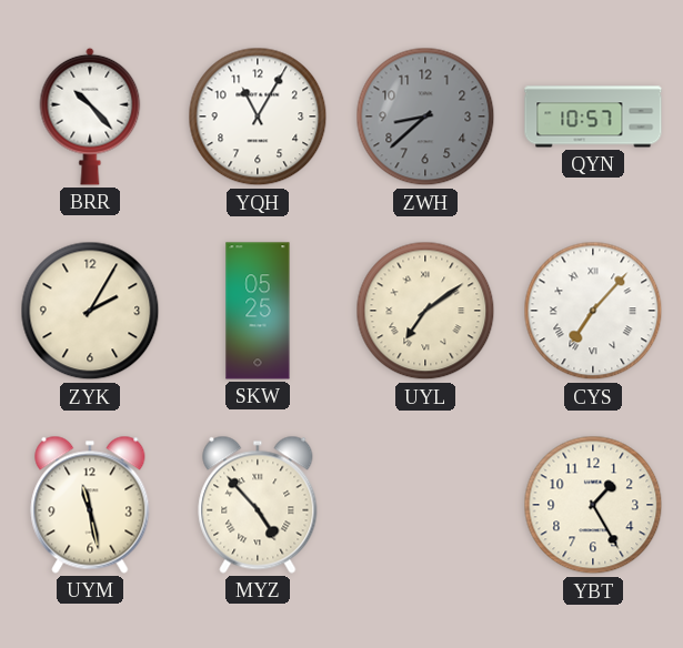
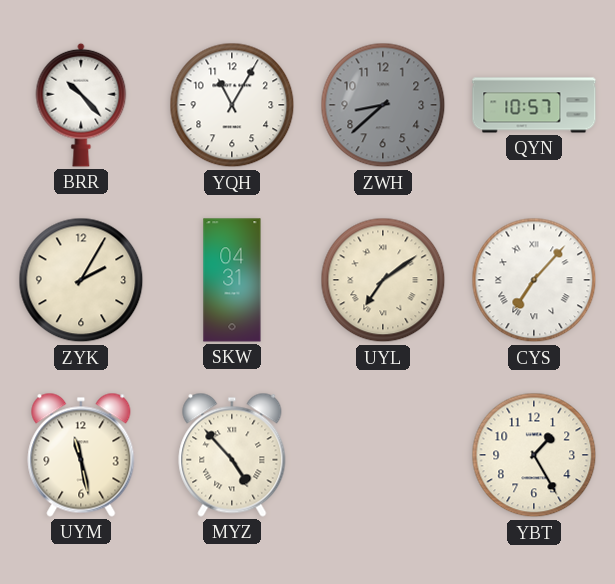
SKW: 05:25 -> 04:31
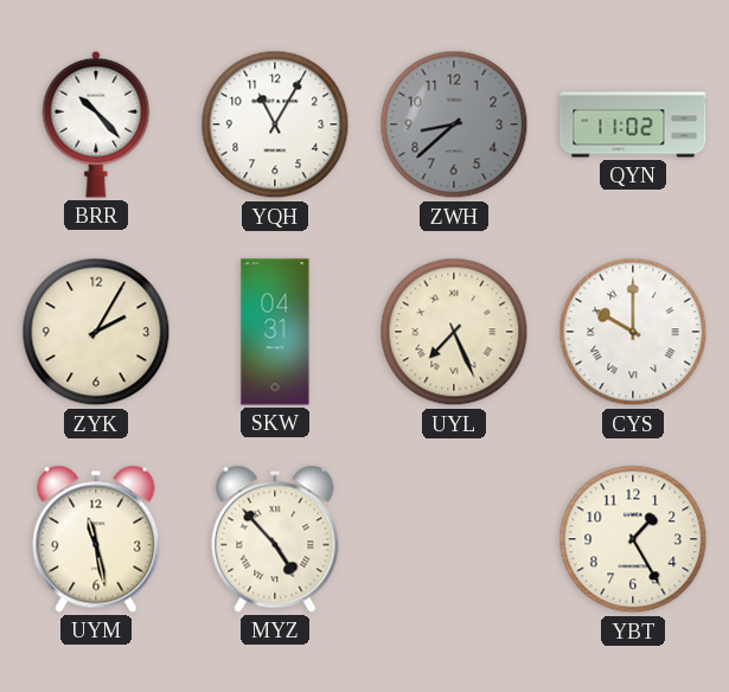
QYN: 10:57 -> 11:02
UYL: 7:09 -> 7:26
CYS: 7:07 -> 10:00
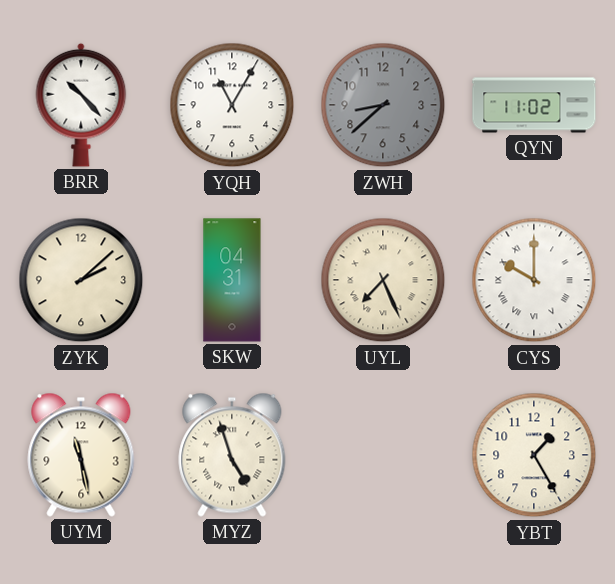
ZYK: 2:05 -> 2:08
MYZ: 4:53 -> 4:57
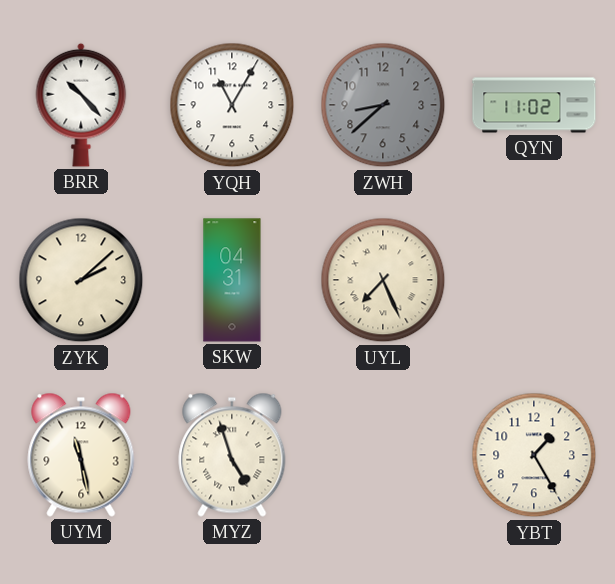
CYS: 10:00 -> none
